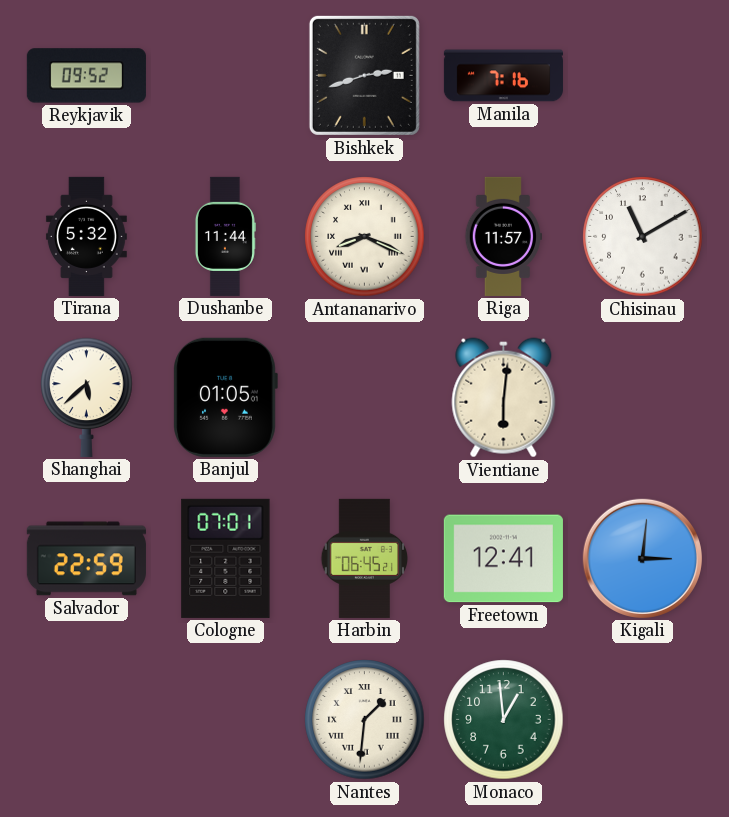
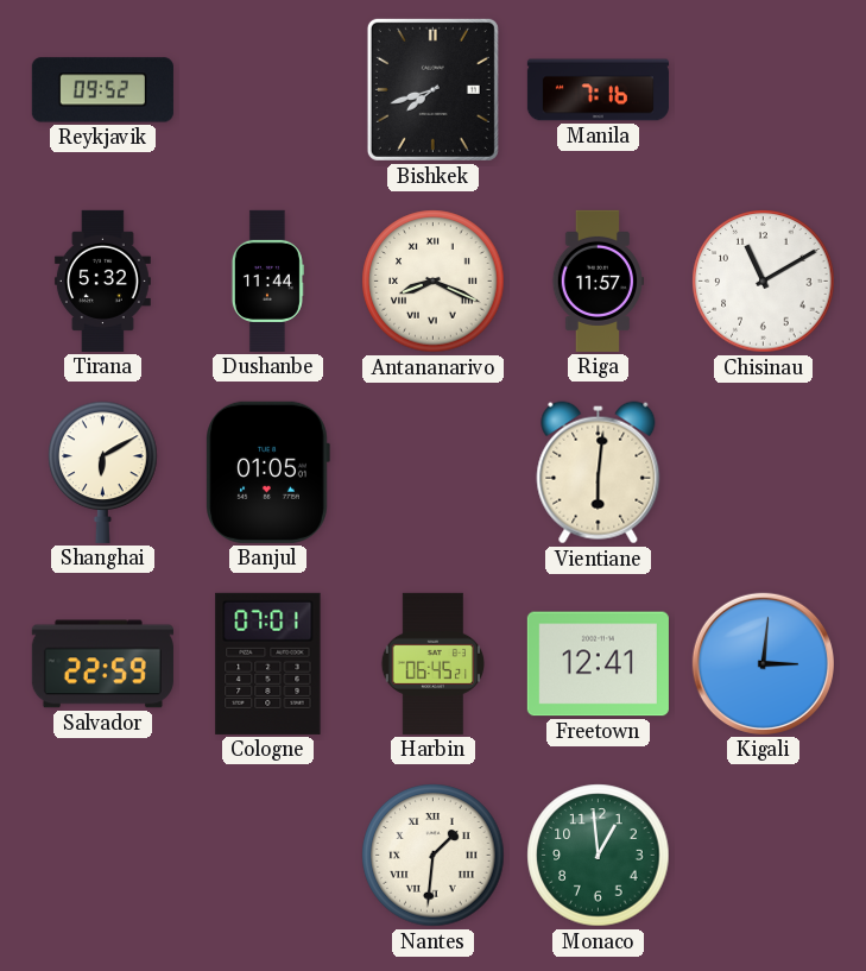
Bishkek: 2:42 -> 7:42
Shanghai: 5:38 -> 6:10
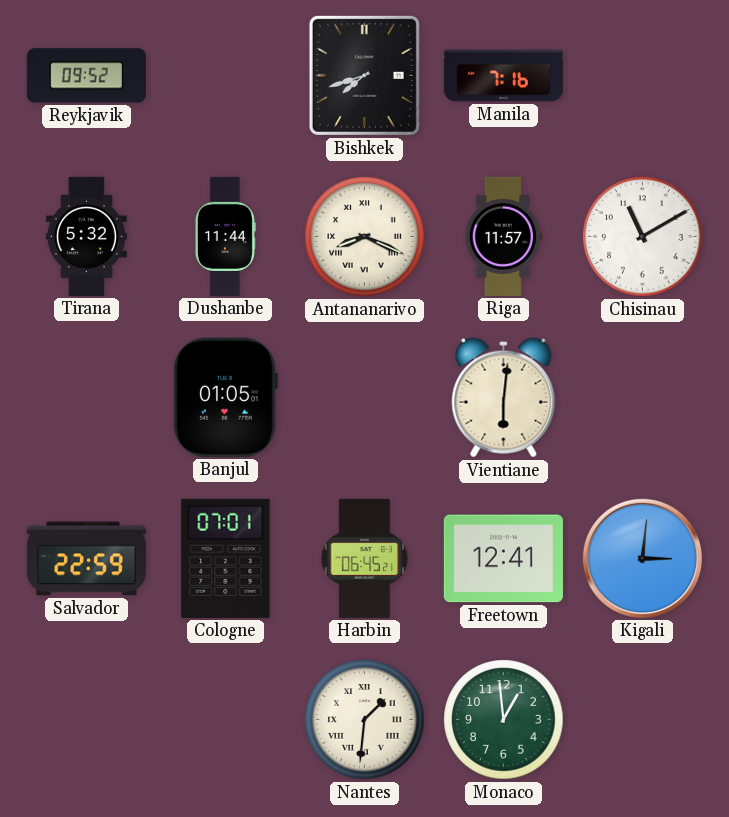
Shanghai: 6:10 -> none
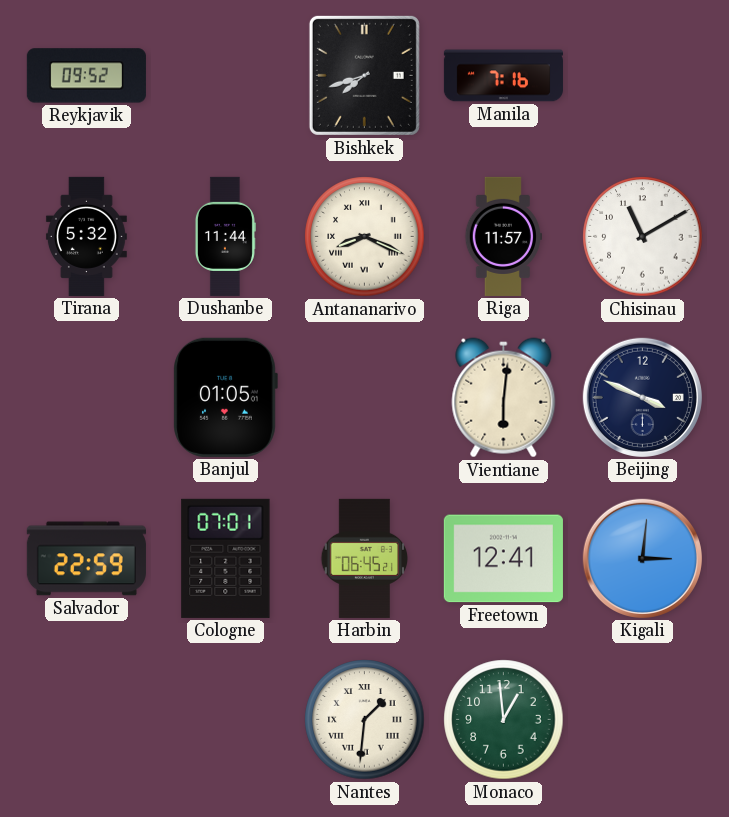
Beijing: none -> 3:49
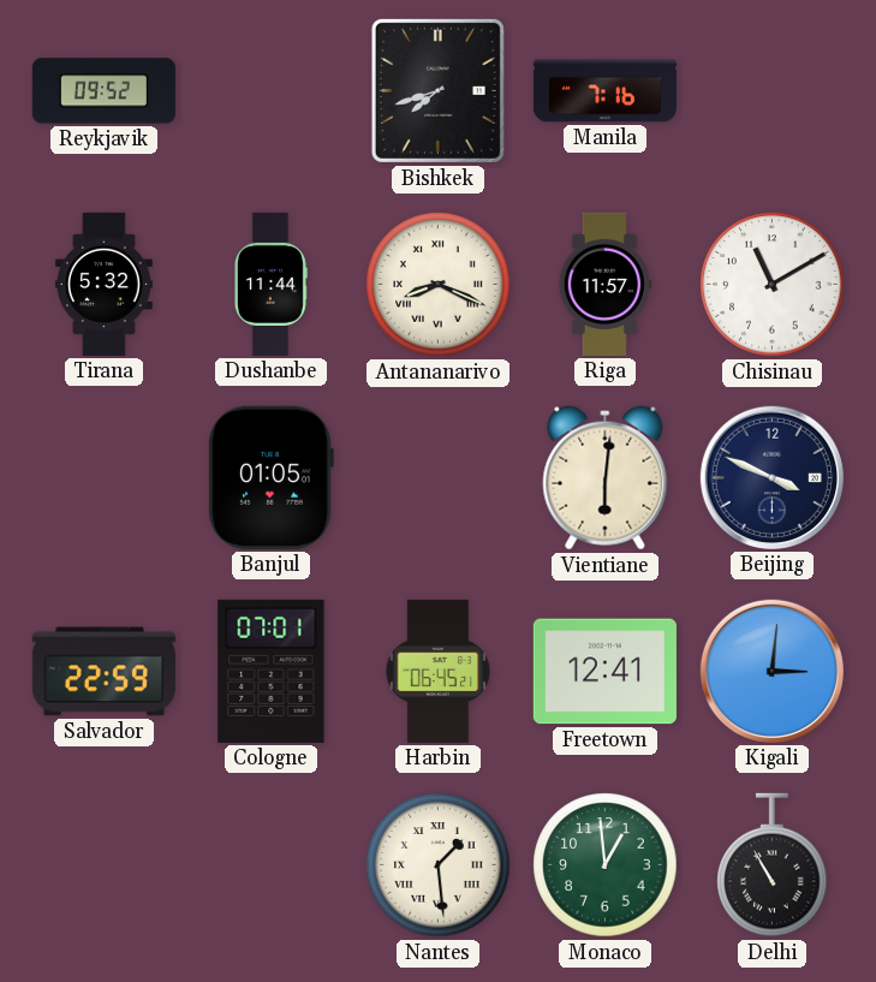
Nantes: 1:31 -> 1:29
Delhi: none -> 10:55
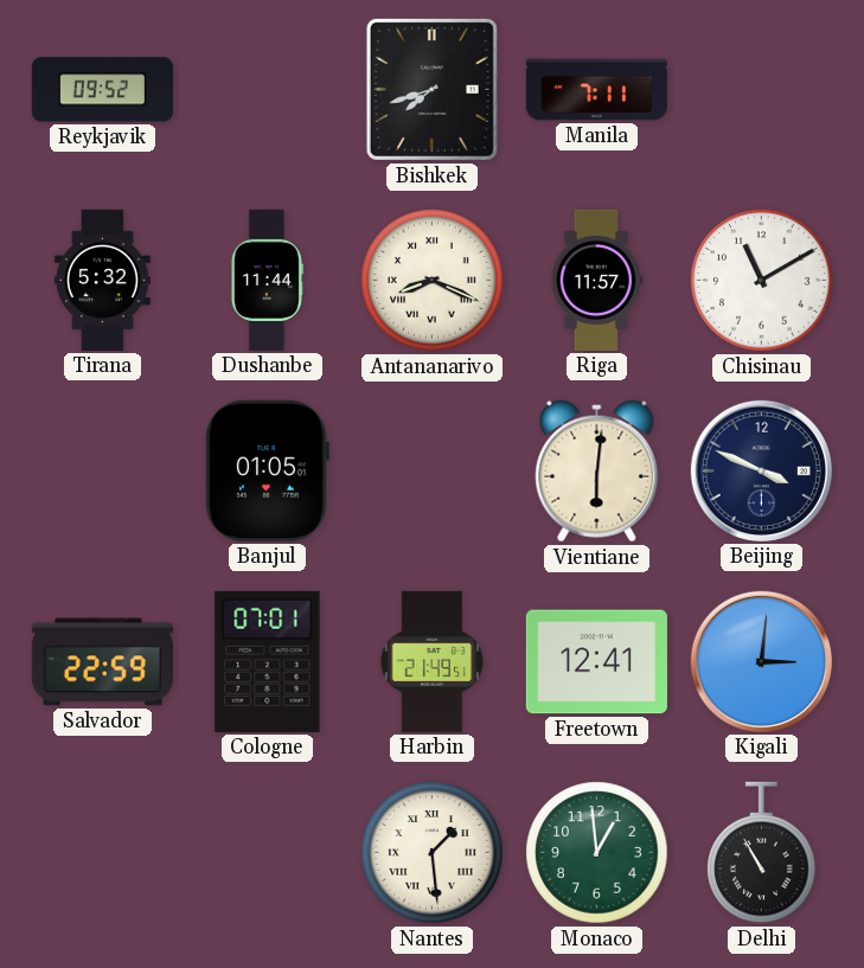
Manila: 7:16 -> 7:11
Harbin: 06:45 -> 21:49
